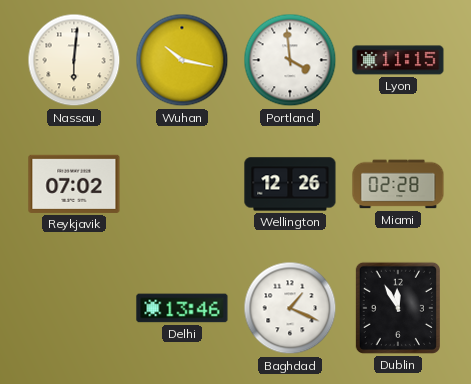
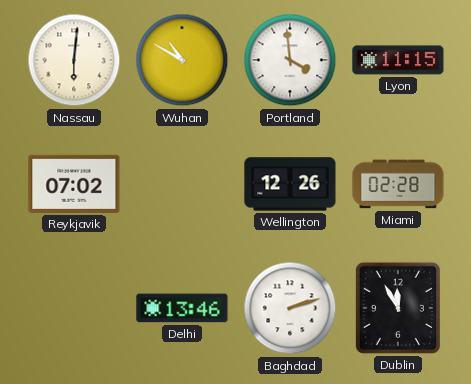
Wuhan: 10:17 -> 10:50
Baghdad: 1:19 -> 2:12
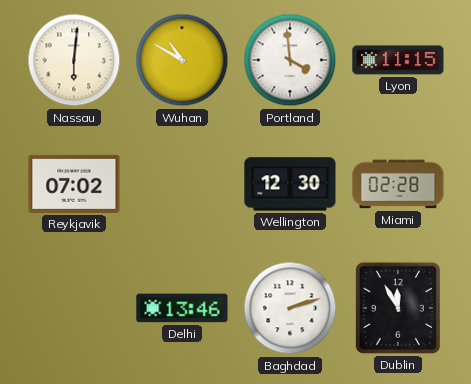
Wellington: 12:26 -> 12:30
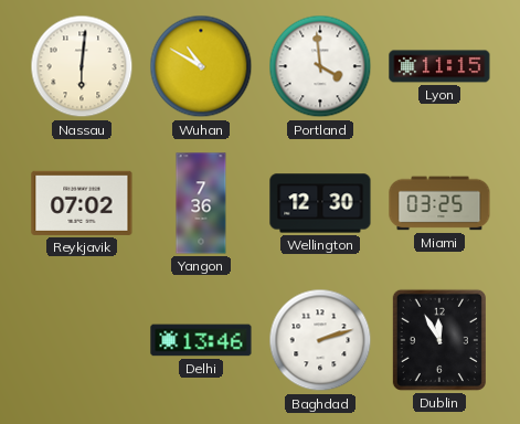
Yangon: none -> 7:36
Miami: 02:28 -> 03:25
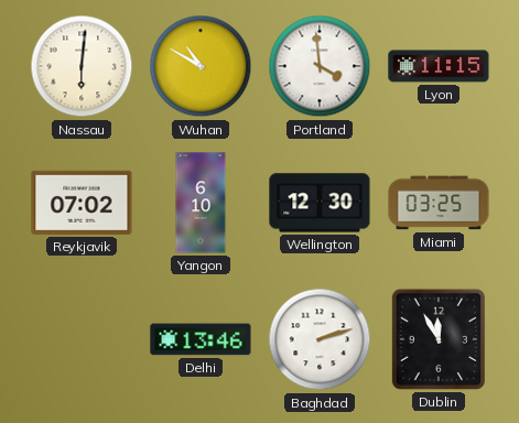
Yangon: 7:36 -> 6:10
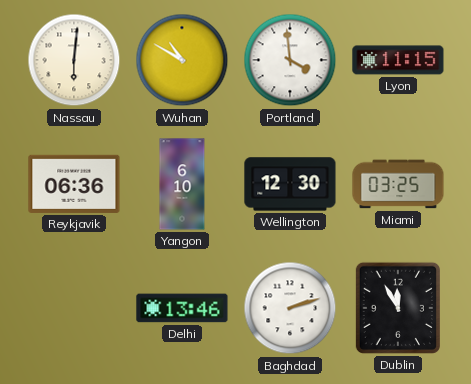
Reykjavik: 07:02 -> 06:36
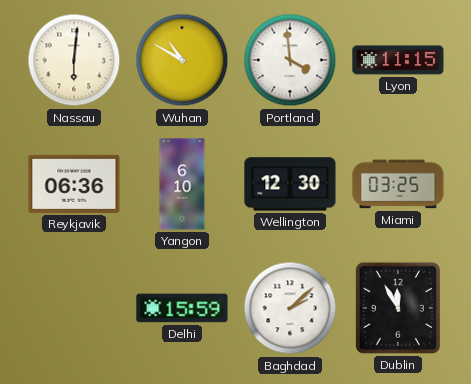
Delhi: 13:46 -> 15:59
Baghdad: 2:12 -> 2:08
